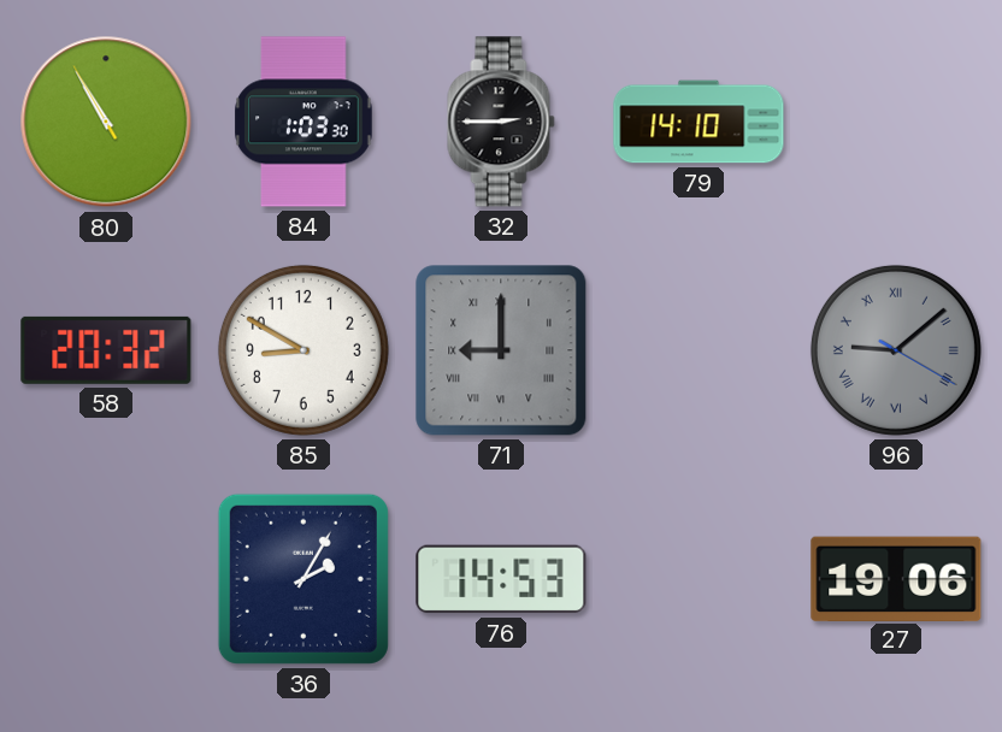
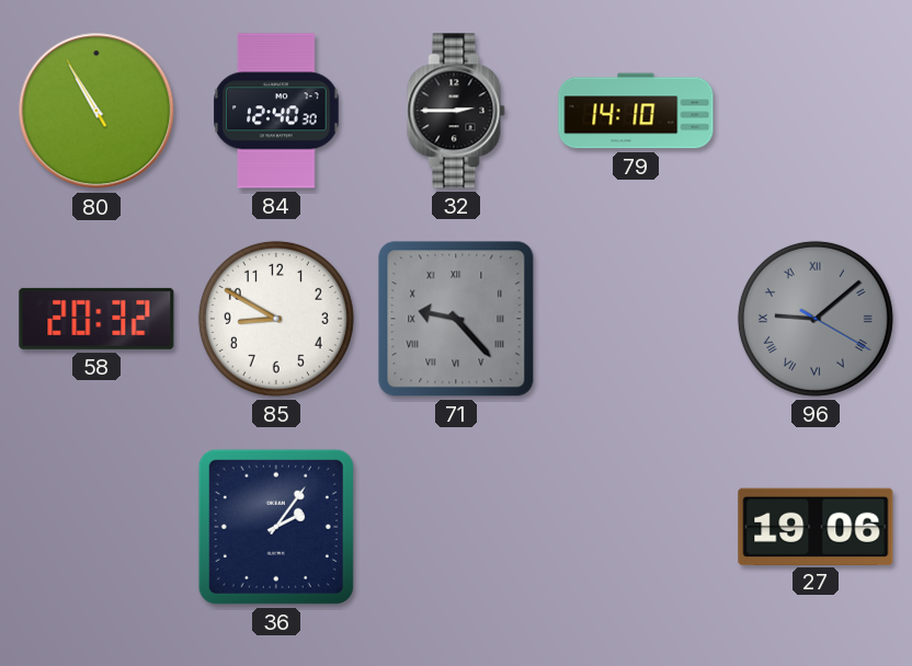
84: 1:03 -> 12:40
71: 9:00 -> 9:23
36: 2:05 -> 2:06
76: 14:53 -> none
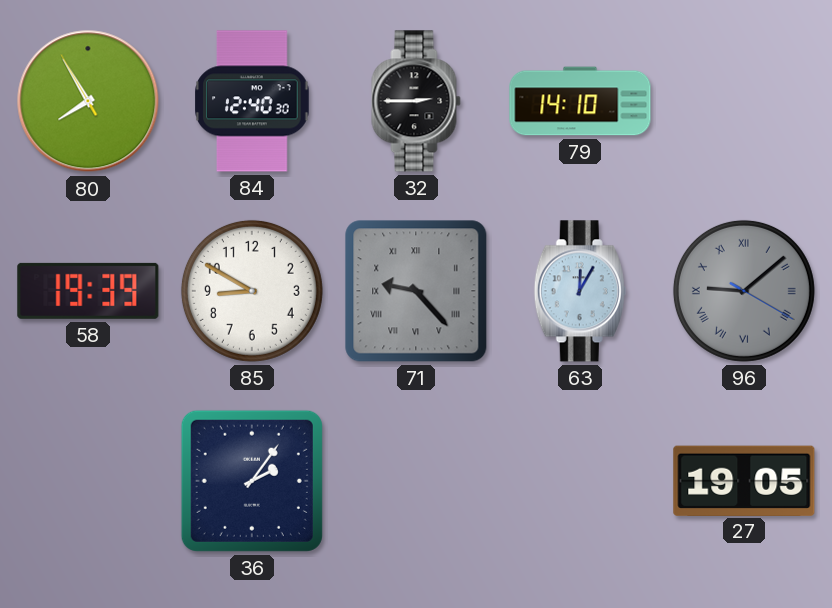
80: 10:54 -> 7:54
58: 20:32 -> 19:39
63: none -> 12:05
27: 19:06 -> 19:05
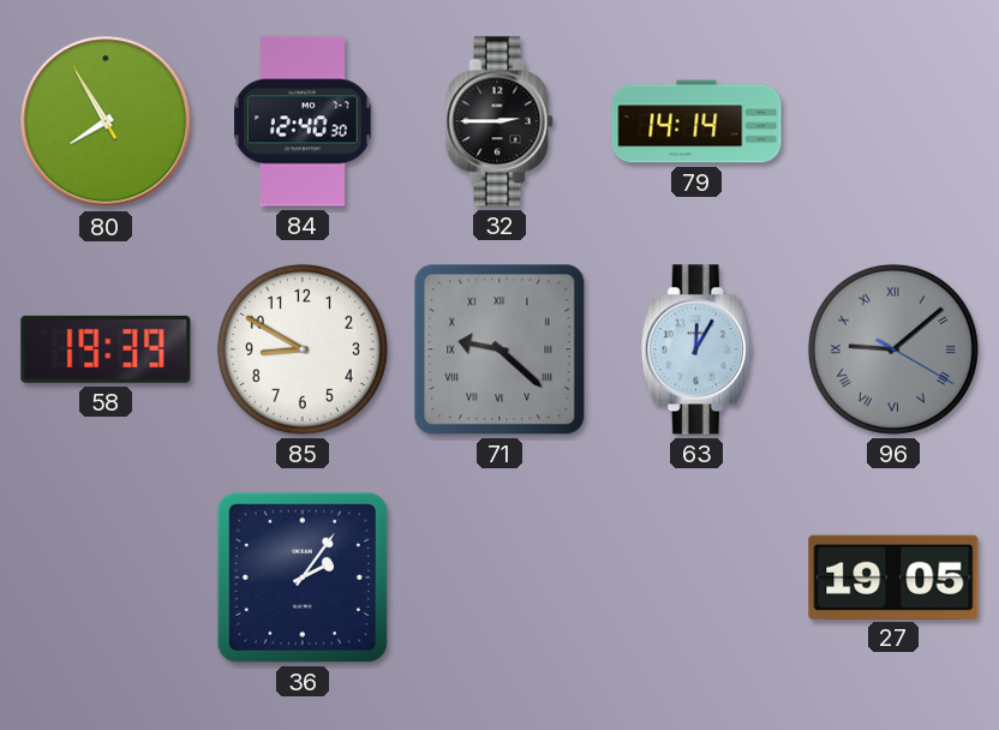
79: 14:10 -> 14:14
71: 9:23 -> 9:22
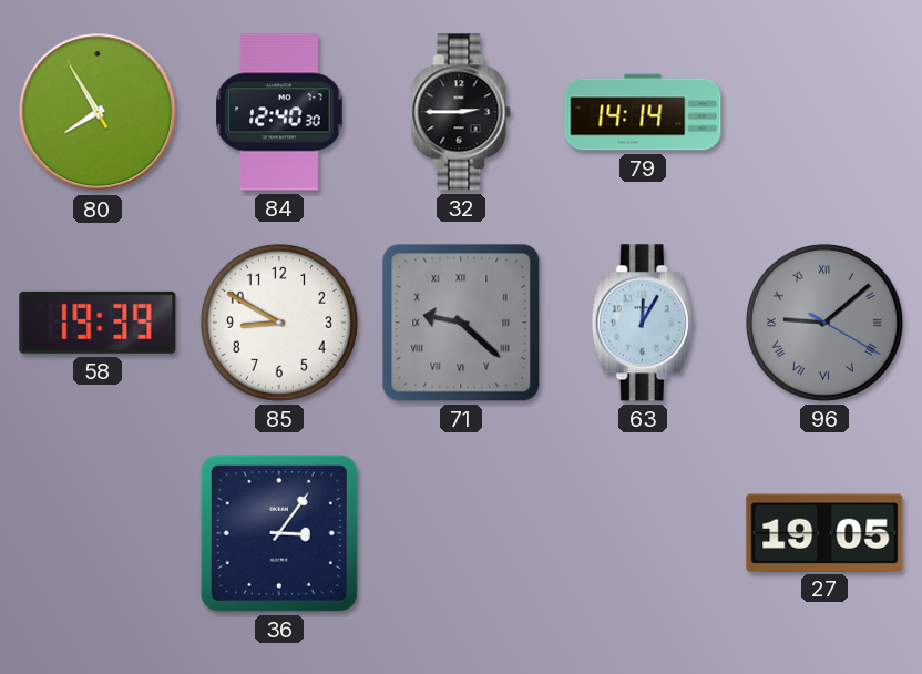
36: 2:06 -> 3:06
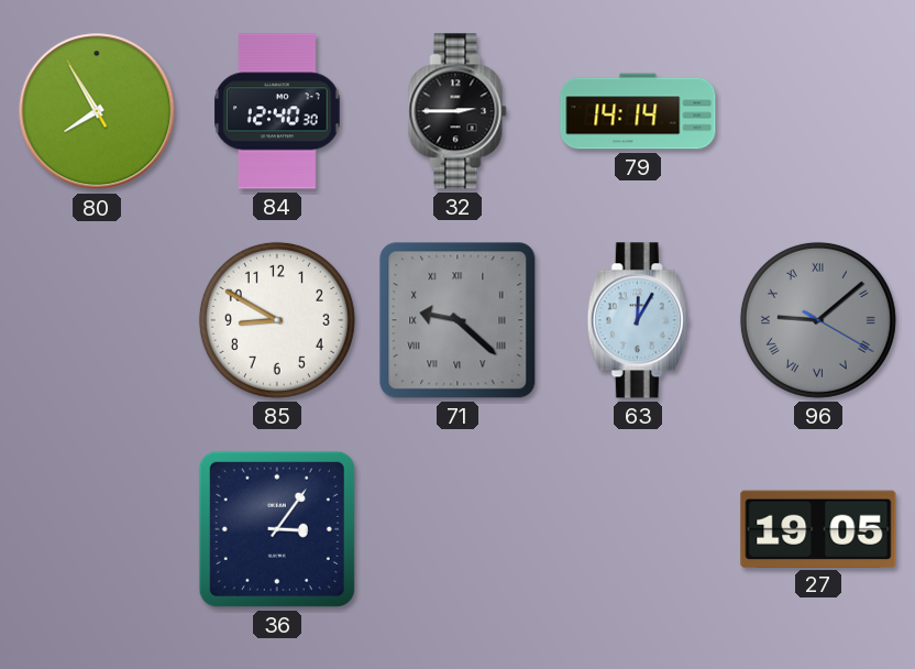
58: 19:39 -> none
